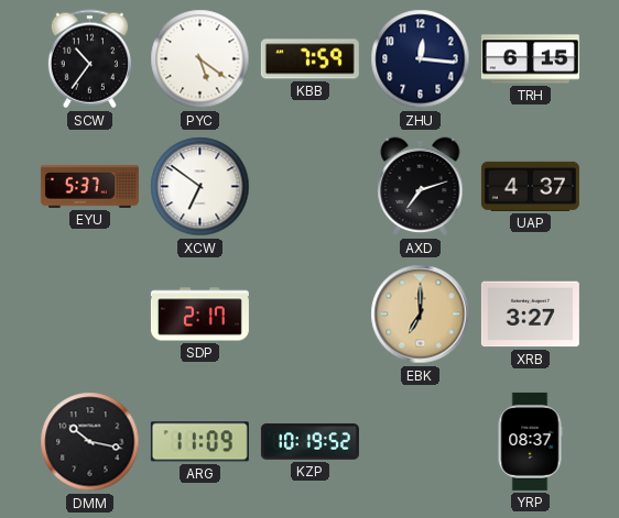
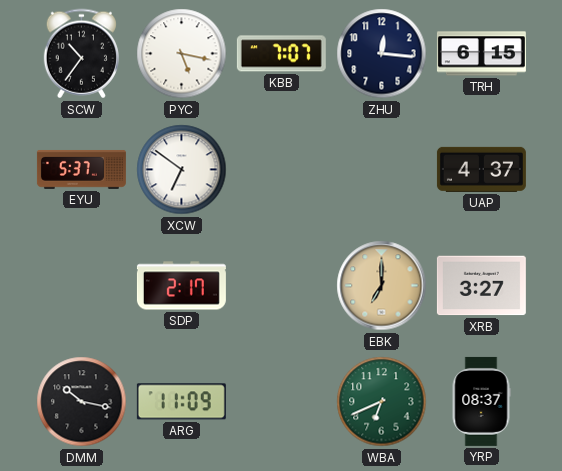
PYC: 5:21 -> 5:17
KBB: 7:59 -> 7:07
AXD: 7:12 -> none
KZP: 10:19 -> none
WBA: none -> 6:41
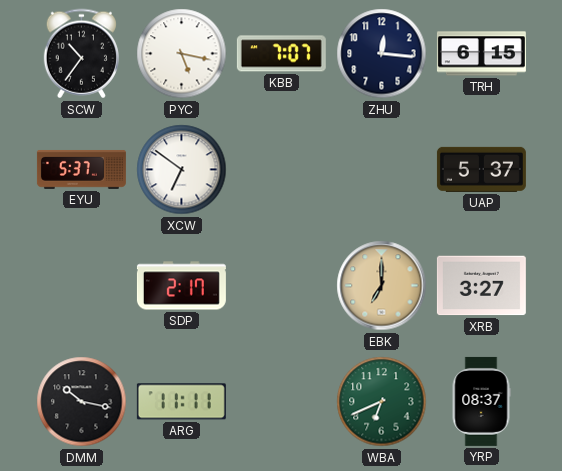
UAP: 4:37 -> 5:37
ARG: 11:09 -> 11:11
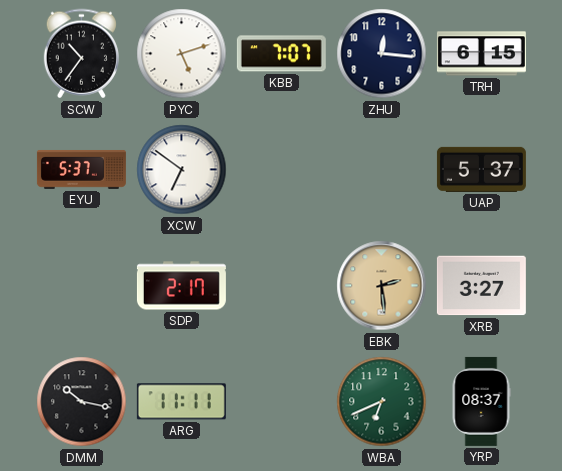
PYC: 5:17 -> 5:12
EBK: 7:00 -> 2:29
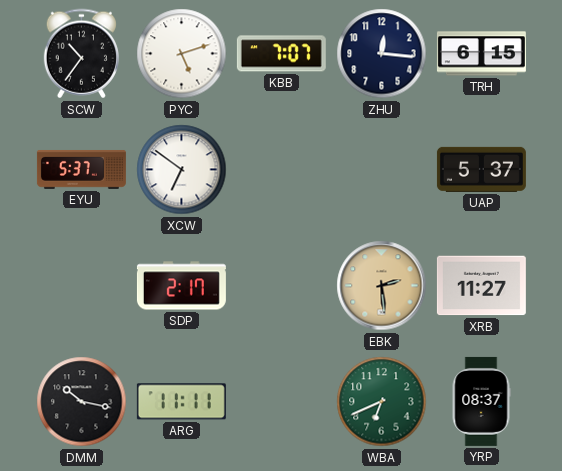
XRB: 3:27 -> 11:27
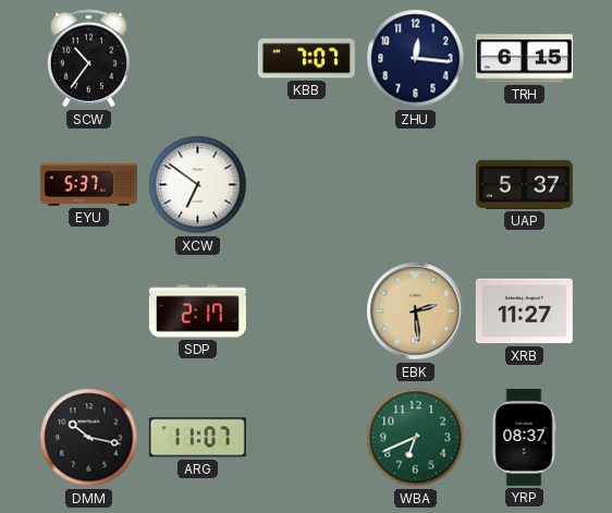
PYC: 5:12 -> none
ARG: 11:11 -> 11:07
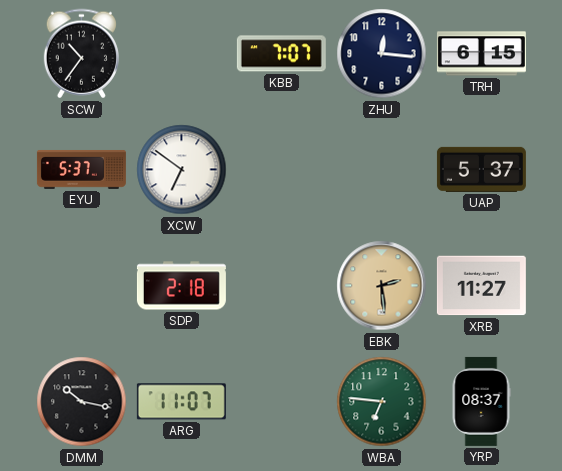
SDP: 2:17 -> 2:18
WBA: 6:41 -> 6:46
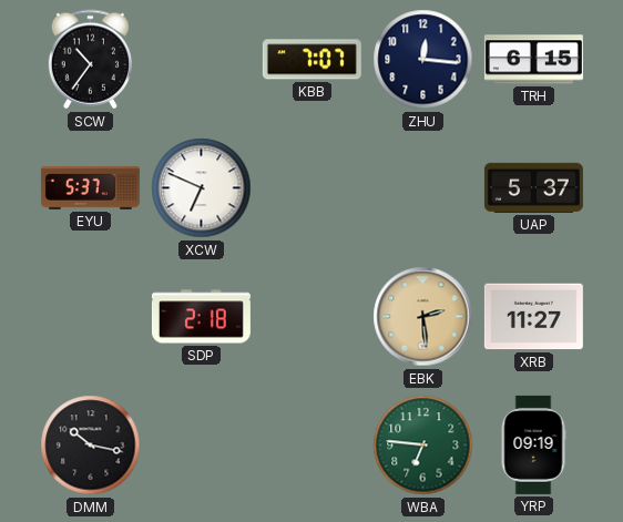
XCW: 6:51 -> 6:49
ARG: 11:07 -> none
YRP: 08:37 -> 09:19
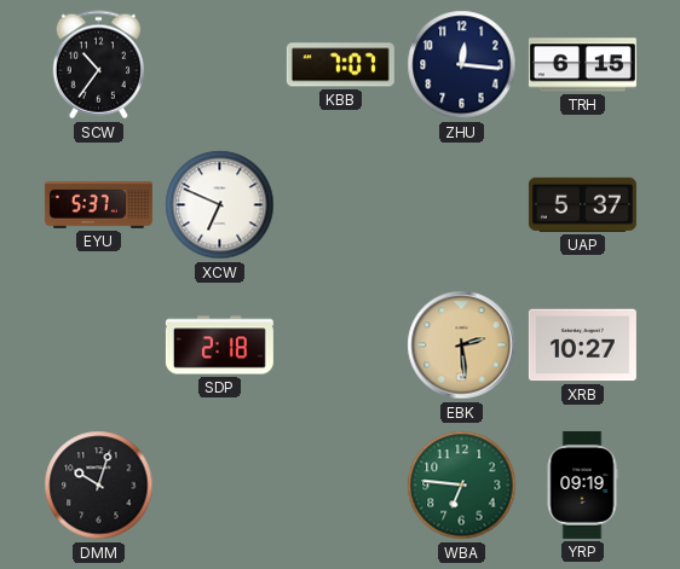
XRB: 11:27 -> 10:27
DMM: 10:17 -> 10:03
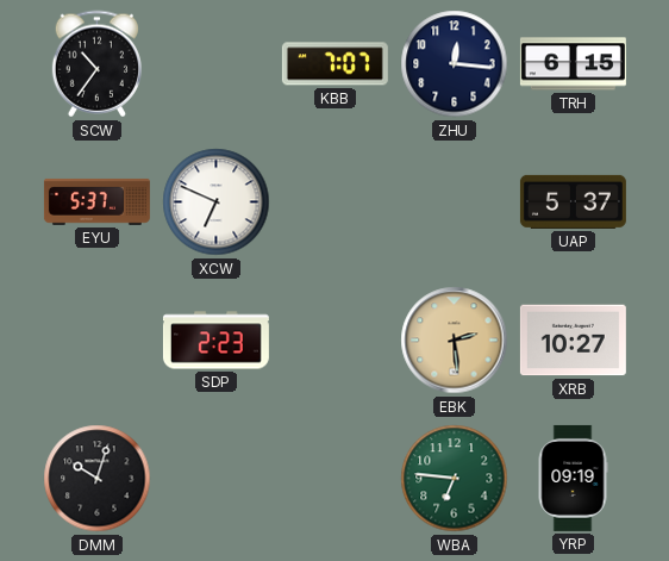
SDP: 2:18 -> 2:23
